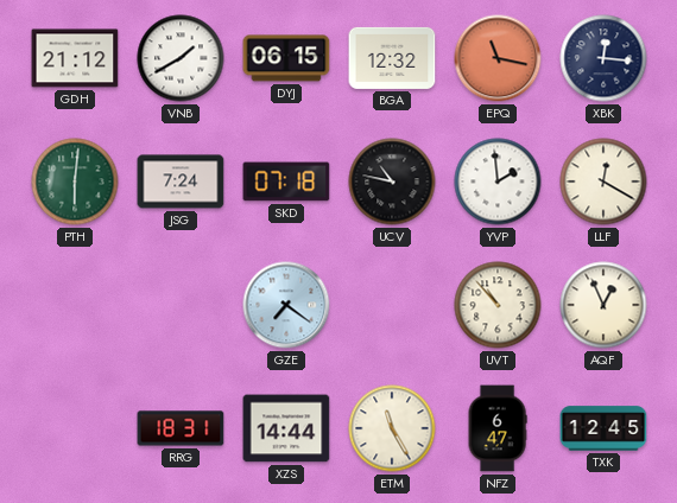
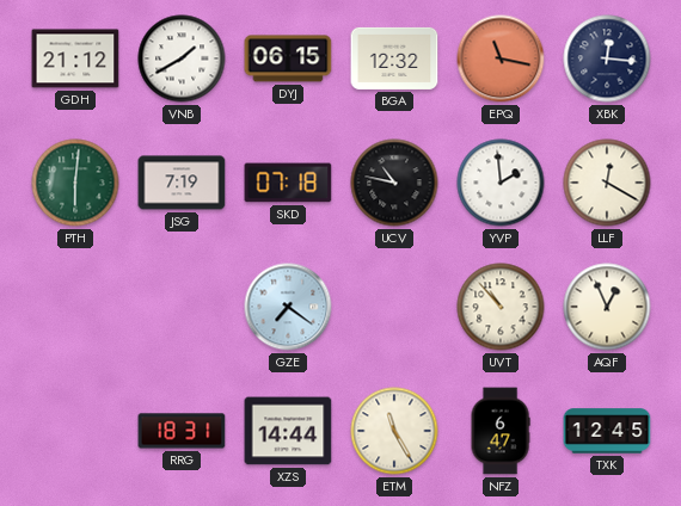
JSG: 7:24 -> 7:19
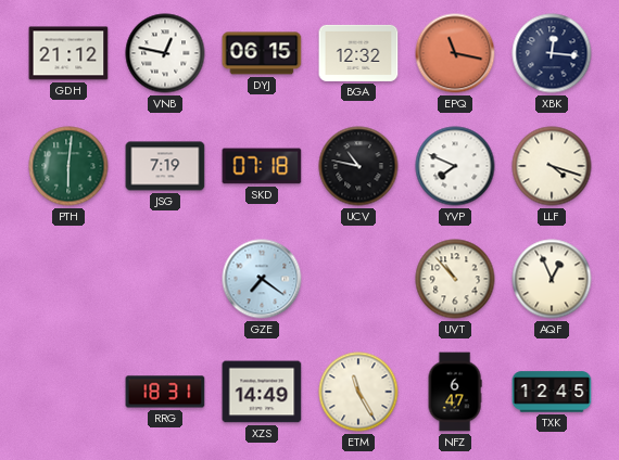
VNB: 1:40 -> 12:47
YVP: 1:59 -> 7:49
LLF: 12:20 -> 4:18
XZS: 14:44 -> 14:49
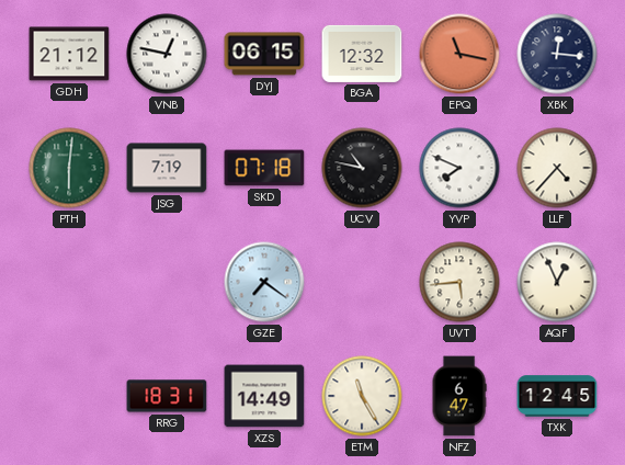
LLF: 4:18 -> 4:37
UVT: 10:53 -> 5:44
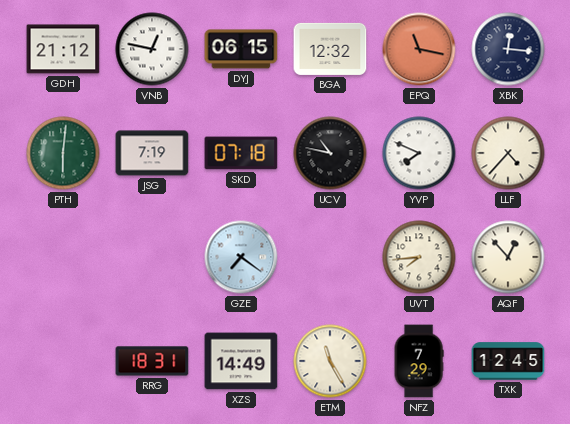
UVT: 5:44 -> 7:44
AQF: 12:56 -> 12:53
NFZ: 6:47 -> 7:29
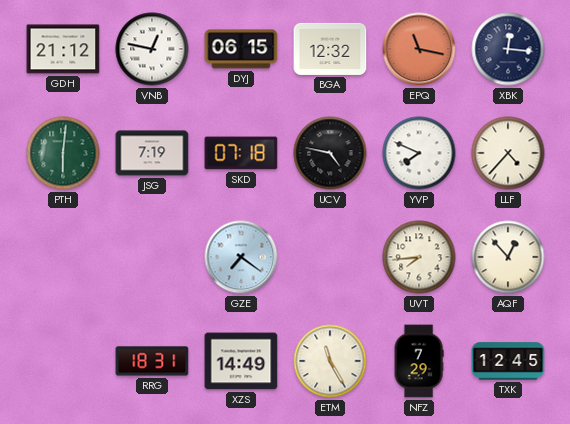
UCV: 10:47 -> 4:47
